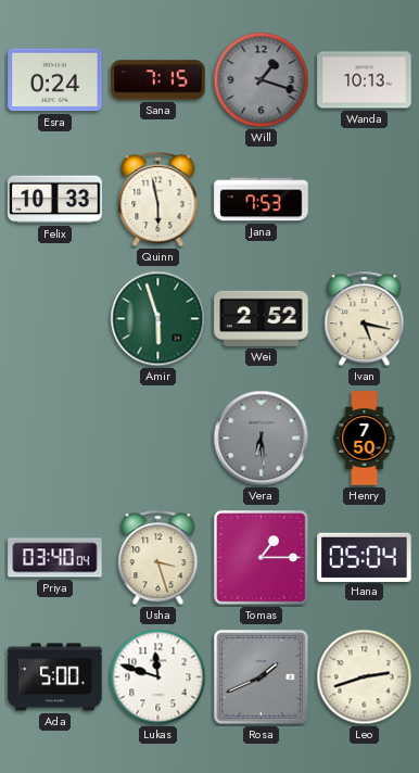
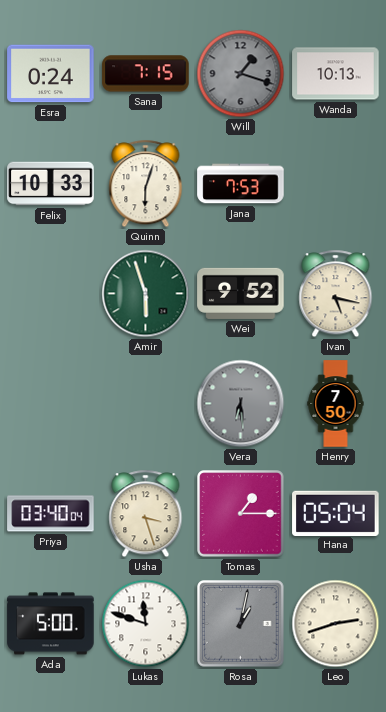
Quinn: 5:58 -> 6:03
Wei: 2:52 -> 9:52
Rosa: 1:41 -> 1:02
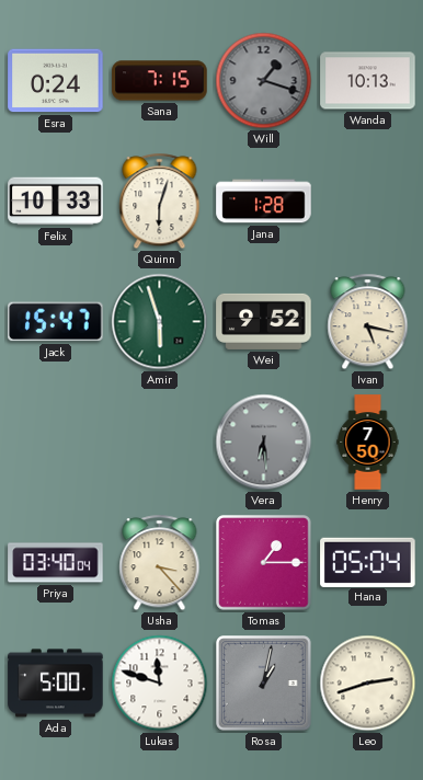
Jana: 7:53 -> 1:28
Jack: none -> 15:47
Usha: 3:27 -> 3:23
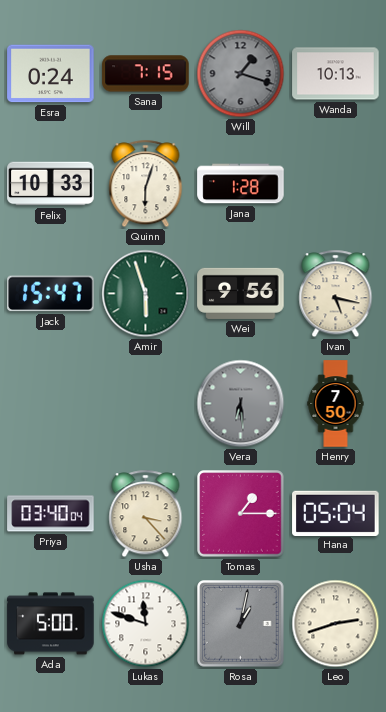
Wei: 9:52 -> 9:56
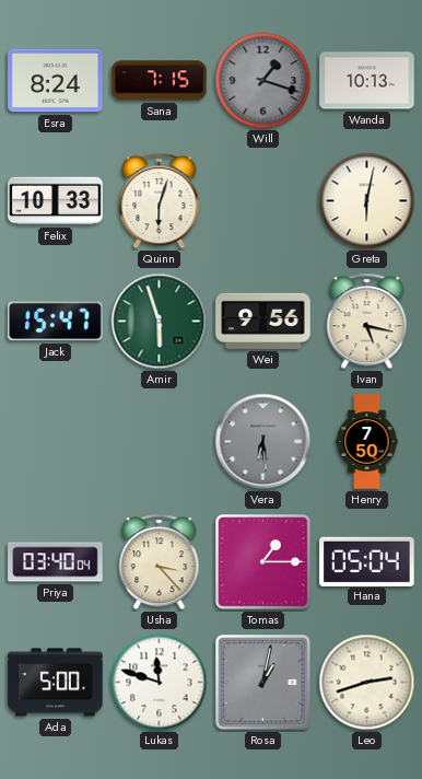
Esra: 0:24 -> 8:24
Jana: 1:28 -> none
Greta: none -> 6:02
